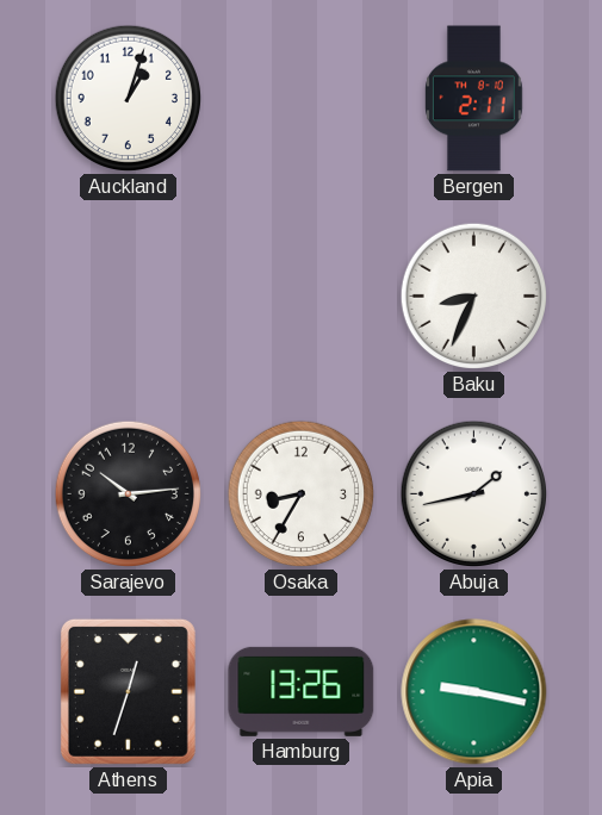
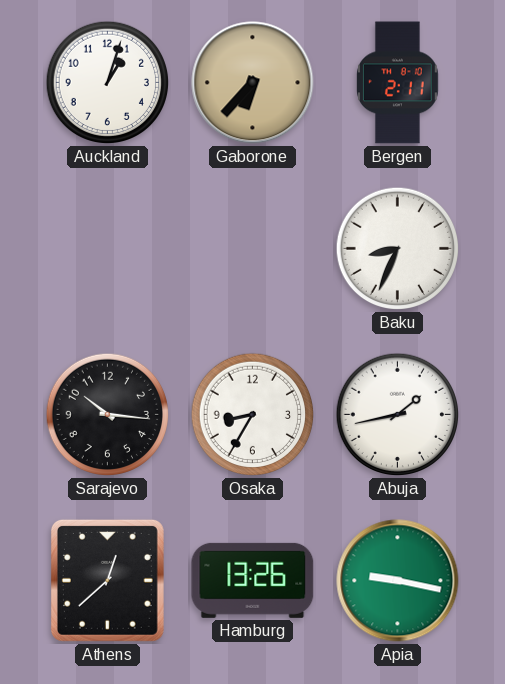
Gaborone: none -> 6:37
Sarajevo: 10:14 -> 10:16
Athens: 12:33 -> 12:38
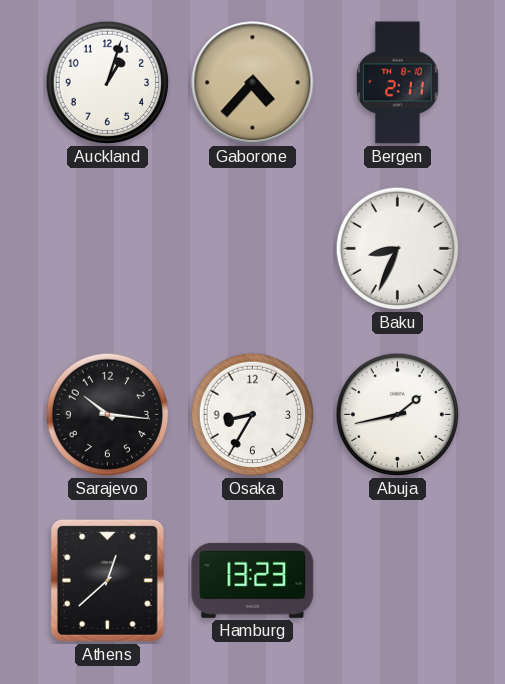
Gaborone: 6:37 -> 4:37
Hamburg: 13:26 -> 13:23
Apia: 9:17 -> none
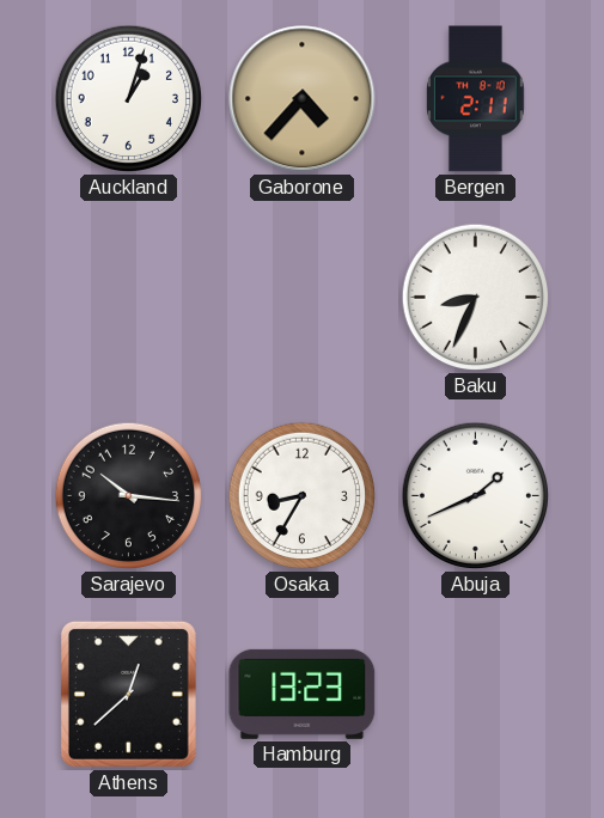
Abuja: 1:43 -> 1:41
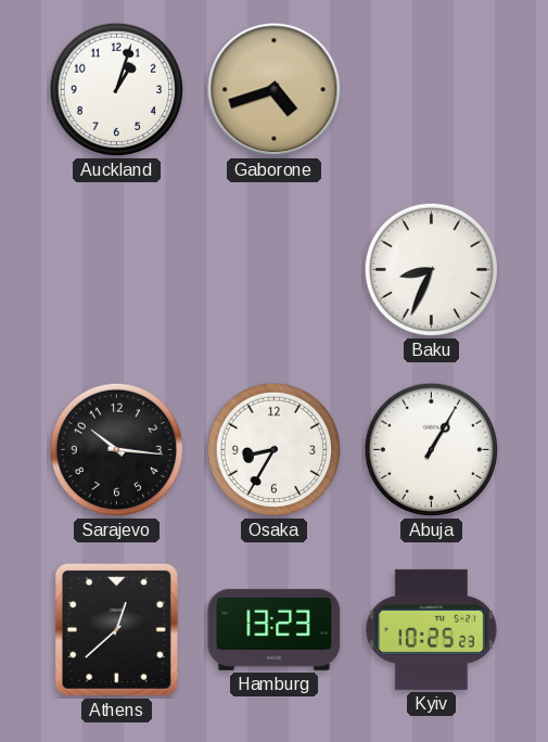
Gaborone: 4:37 -> 4:42
Bergen: 2:11 -> none
Abuja: 1:41 -> 1:05
Kyiv: none -> 10:25
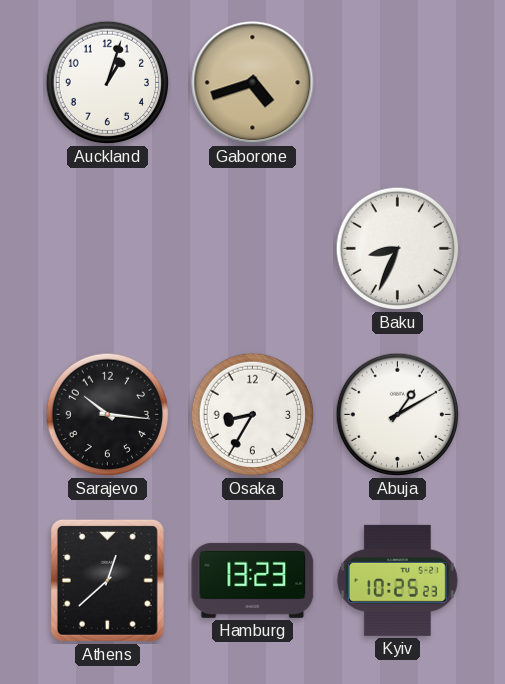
Abuja: 1:05 -> 1:10
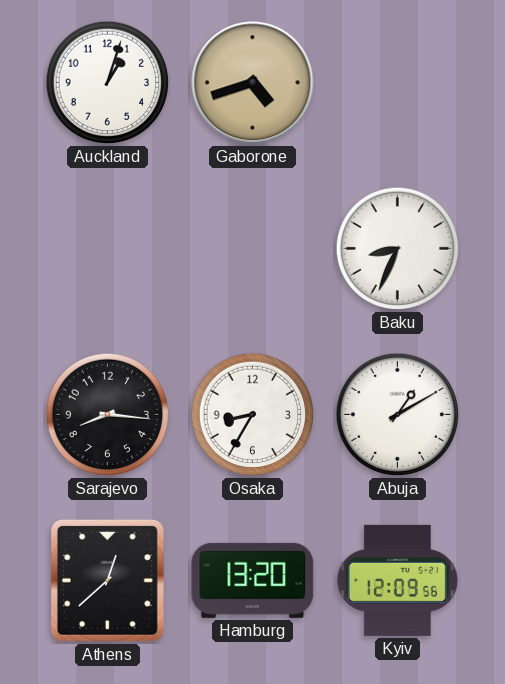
Sarajevo: 10:16 -> 8:16
Hamburg: 13:23 -> 13:20
Kyiv: 10:25 -> 12:09
